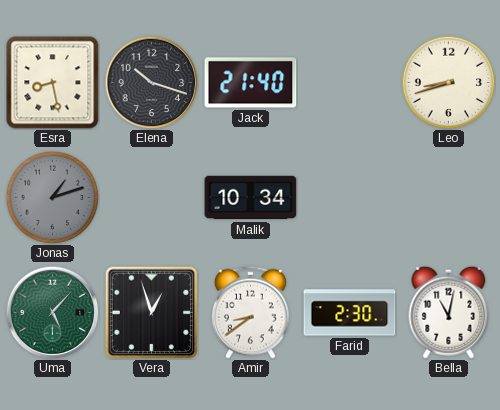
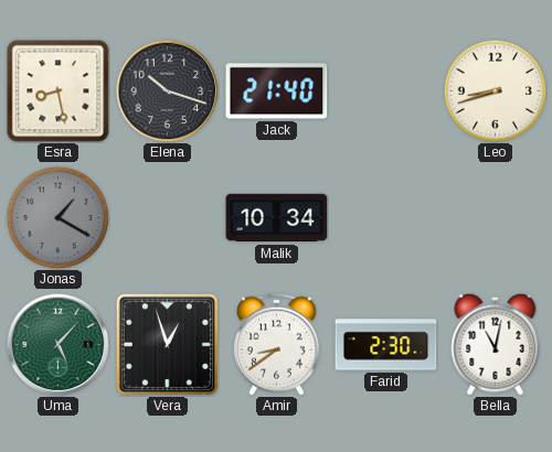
Jonas: 1:12 -> 1:20
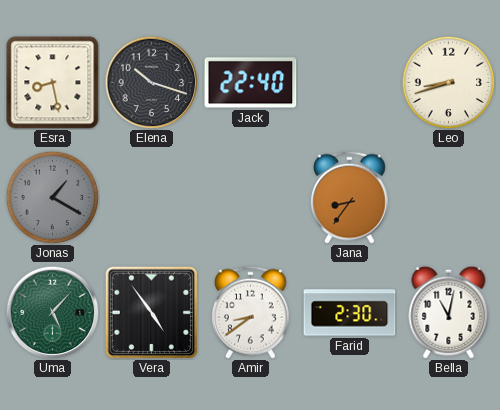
Jack: 21:40 -> 22:40
Malik: 10:34 -> none
Jana: none -> 8:36
Vera: 12:57 -> 4:54
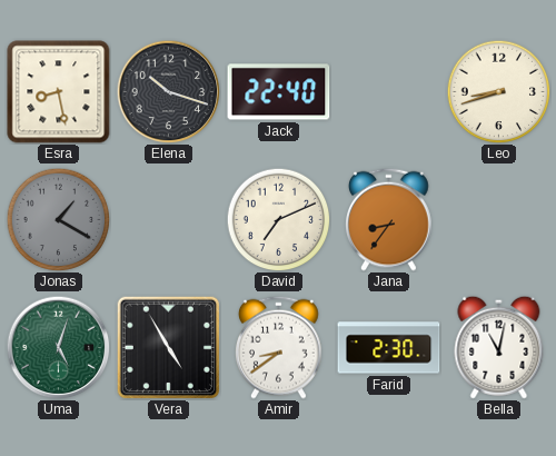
David: none -> 7:11
Uma: 5:07 -> 5:03
Vera: 4:54 -> 4:55
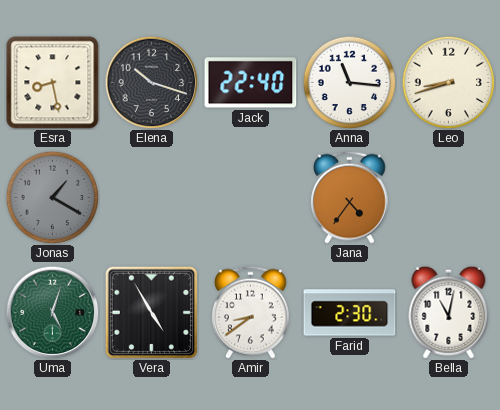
Anna: none -> 11:16
David: 7:11 -> none
Jana: 8:36 -> 4:36
